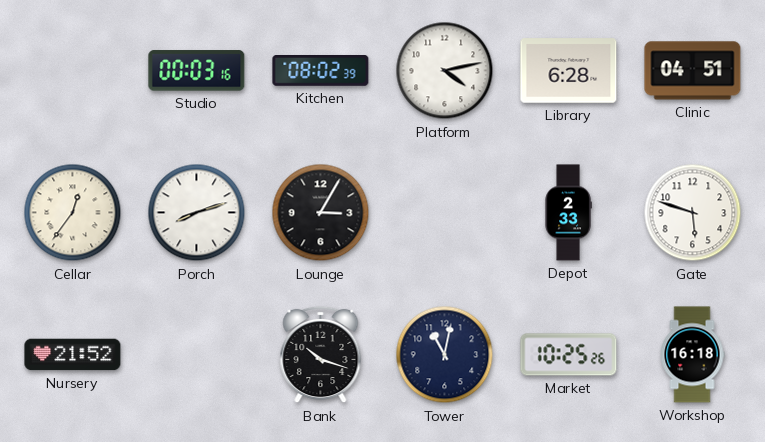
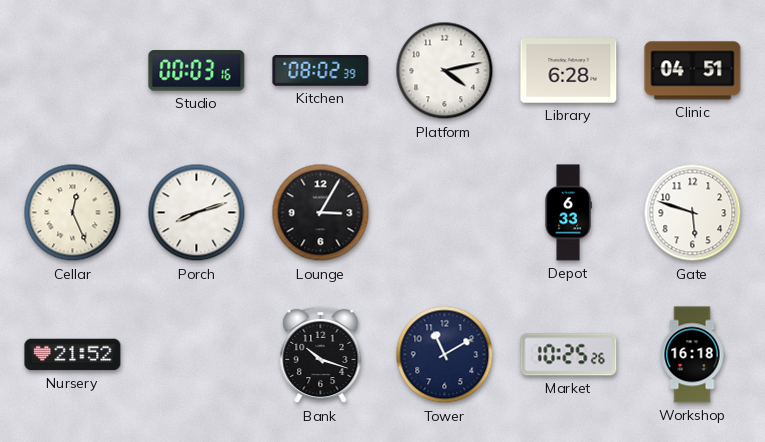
Cellar: 12:36 -> 12:26
Depot: 2:33 -> 6:33
Tower: 11:02 -> 11:10
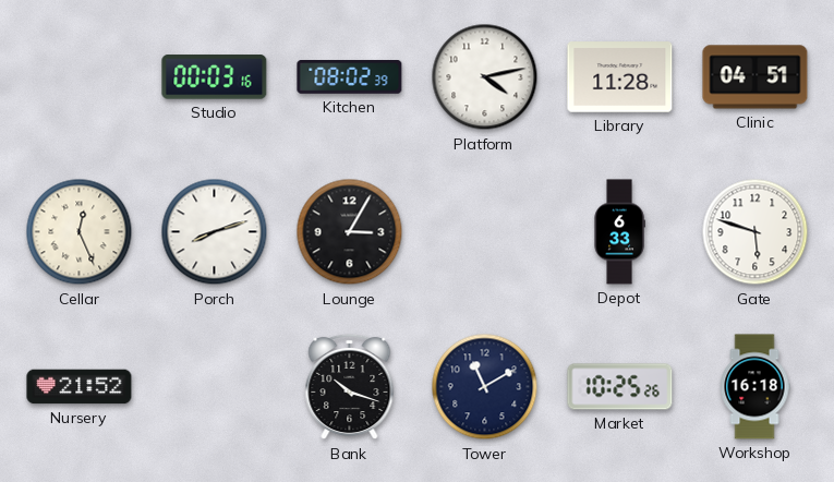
Library: 6:28 -> 11:28
